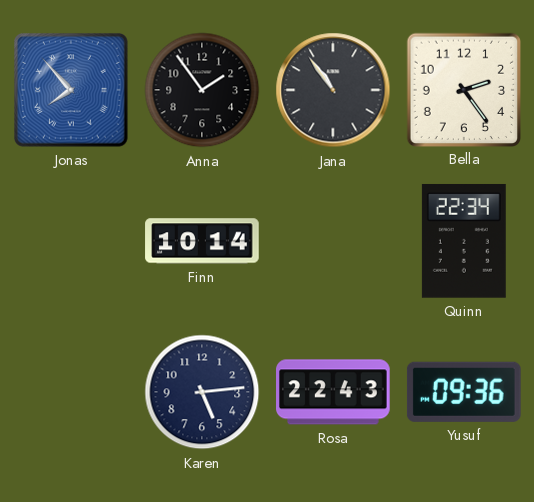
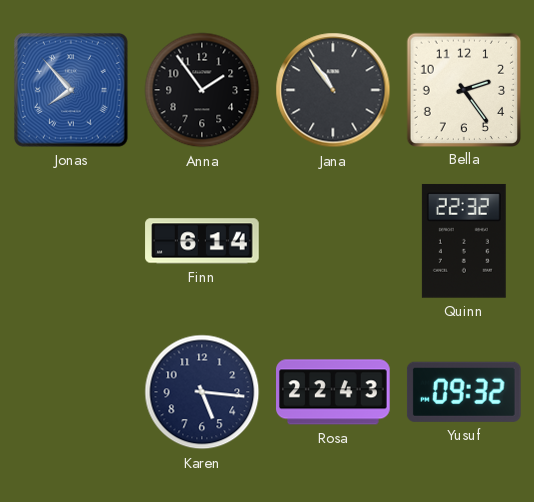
Finn: 10:14 -> 6:14
Quinn: 22:34 -> 22:32
Karen: 5:14 -> 5:16
Yusuf: 09:36 -> 09:32
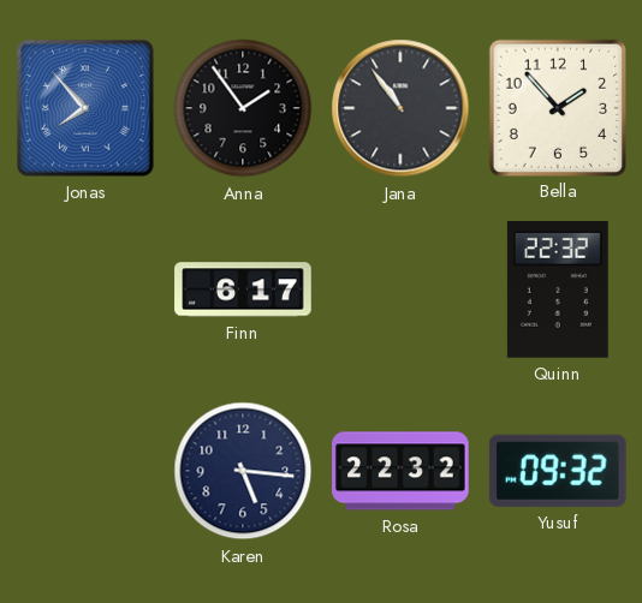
Bella: 2:24 -> 1:53
Finn: 6:14 -> 6:17
Rosa: 22:43 -> 22:32
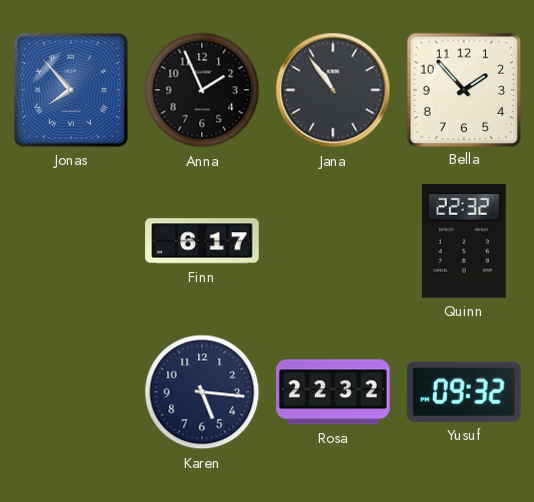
Anna: 1:54 -> 1:56
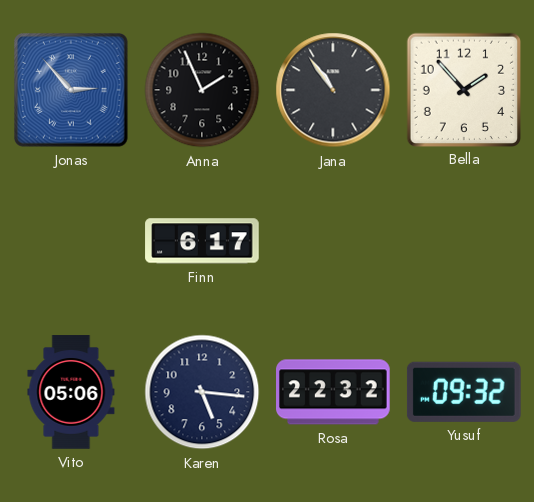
Jonas: 7:53 -> 2:53
Quinn: 22:32 -> none
Vito: none -> 05:06
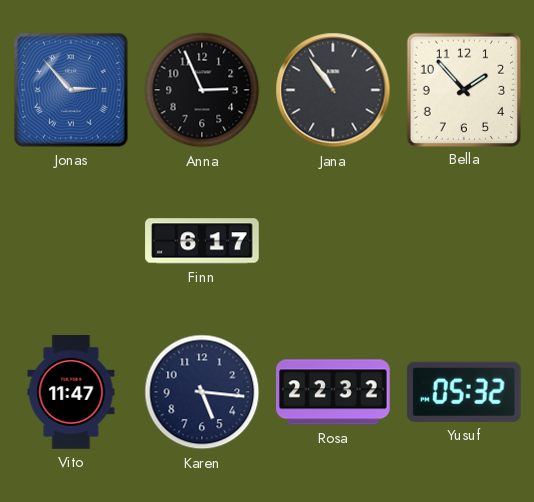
Anna: 1:56 -> 2:56
Vito: 05:06 -> 11:47
Yusuf: 09:32 -> 05:32
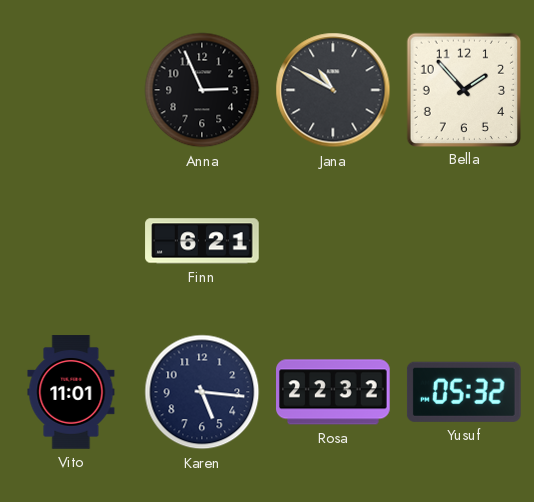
Jonas: 2:53 -> none
Jana: 10:54 -> 10:50
Finn: 6:17 -> 6:21
Vito: 11:47 -> 11:01
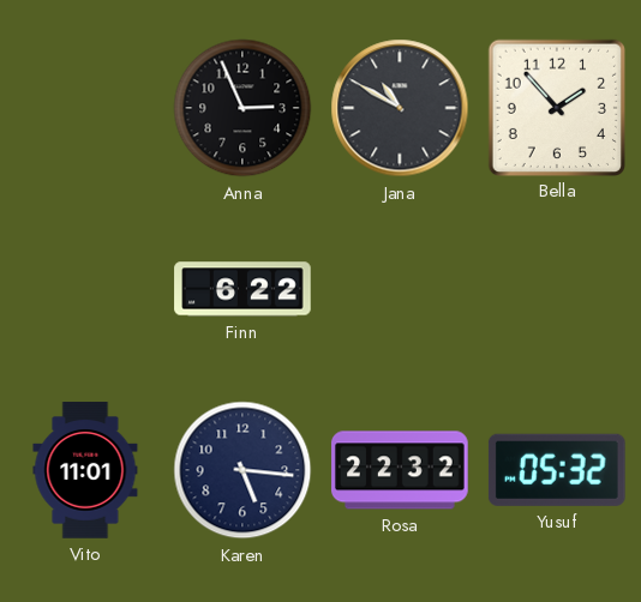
Finn: 6:21 -> 6:22
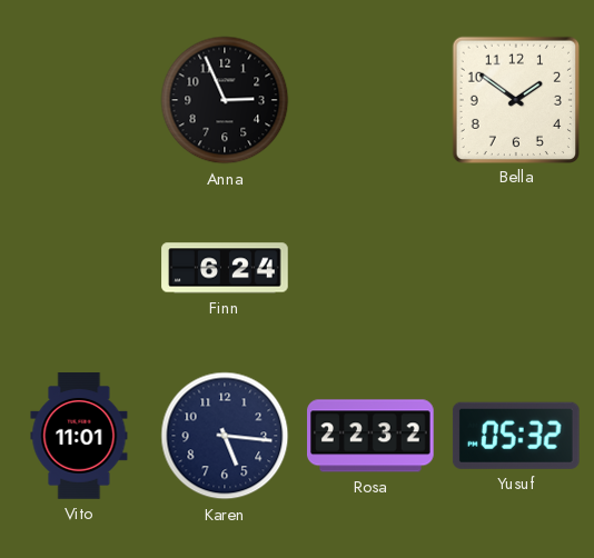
Jana: 10:50 -> none
Bella: 1:53 -> 1:51
Finn: 6:22 -> 6:24
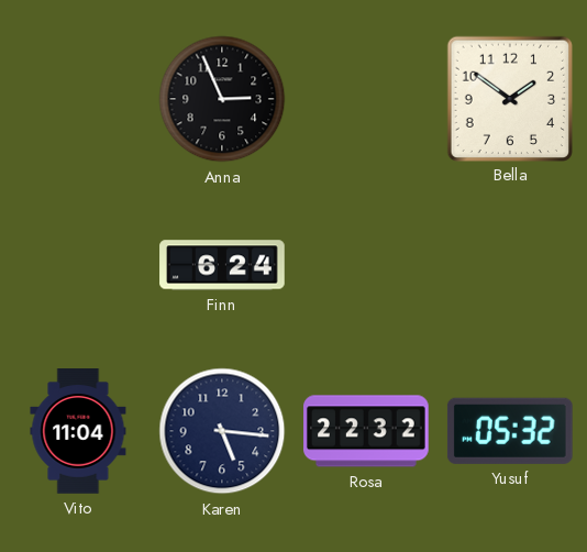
Vito: 11:01 -> 11:04
